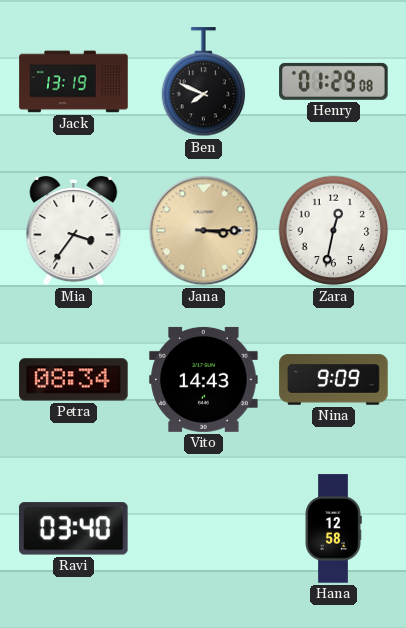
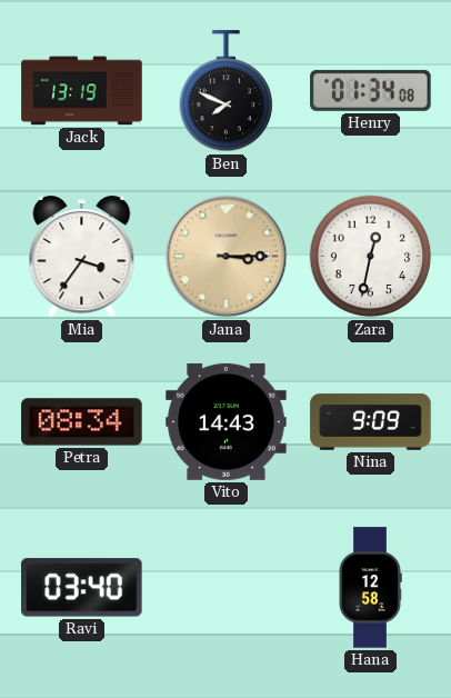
Henry: 01:29 -> 01:34
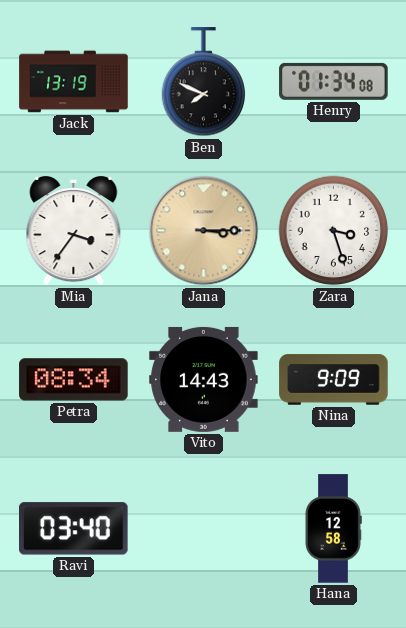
Zara: 12:32 -> 3:27
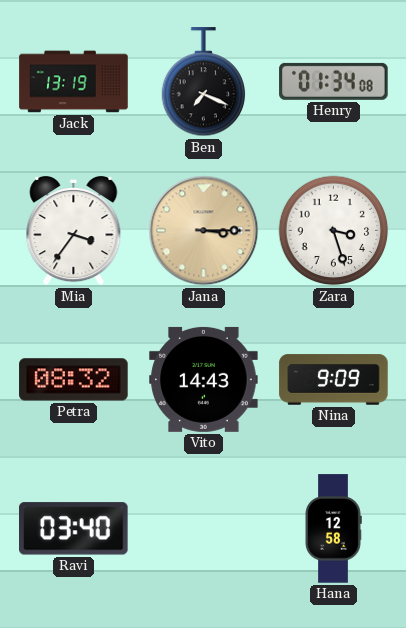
Ben: 7:49 -> 7:19
Petra: 08:34 -> 08:32
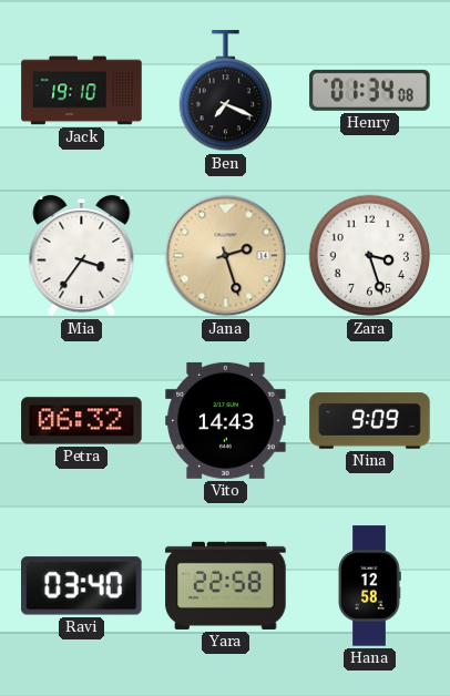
Jack: 13:19 -> 19:10
Jana: 3:15 -> 2:27
Petra: 08:32 -> 06:32
Yara: none -> 22:58
